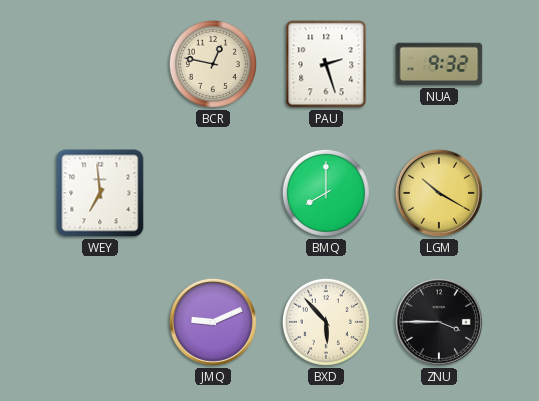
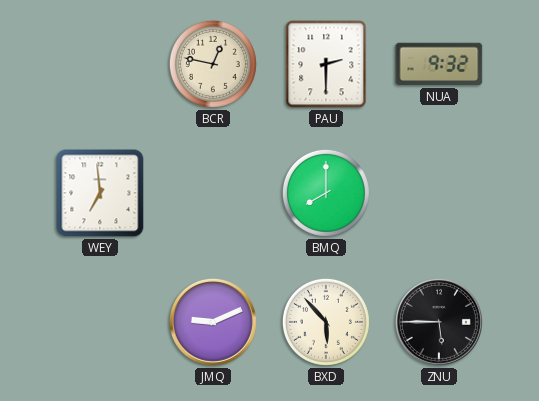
PAU: 2:27 -> 2:30
LGM: 10:20 -> none
ZNU: 3:45 -> 5:45
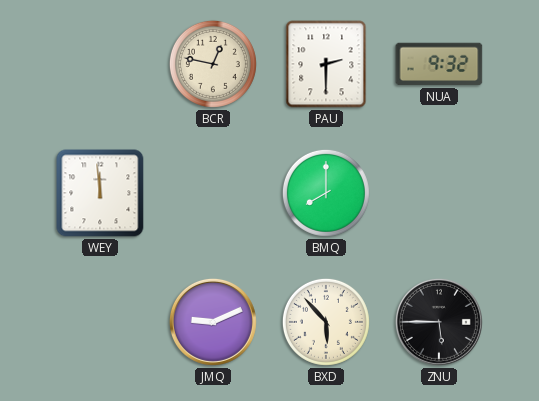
WEY: 6:59 -> 11:59
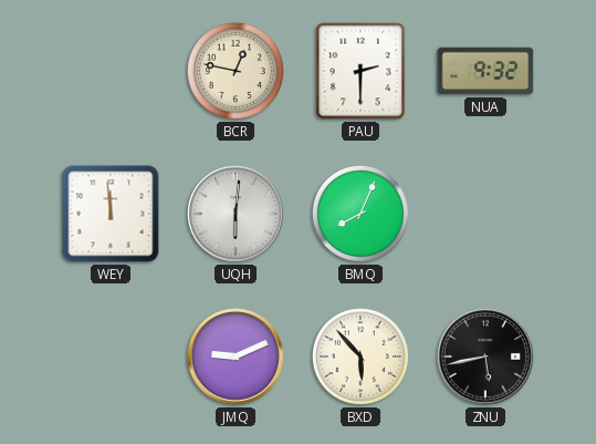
UQH: none -> 6:01
BMQ: 8:00 -> 8:04
ZNU: 5:45 -> 5:43
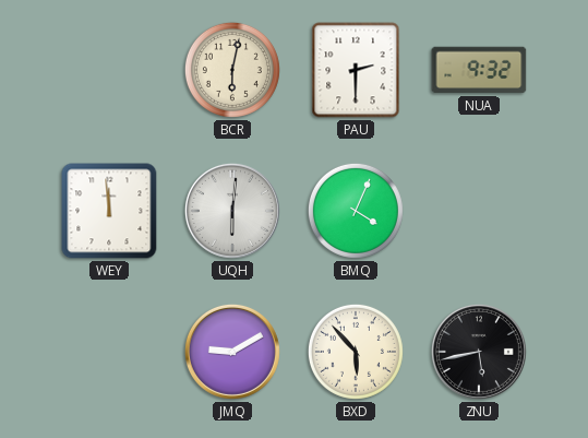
BCR: 12:47 -> 6:02
BMQ: 8:04 -> 4:04
JMQ: 9:11 -> 9:10
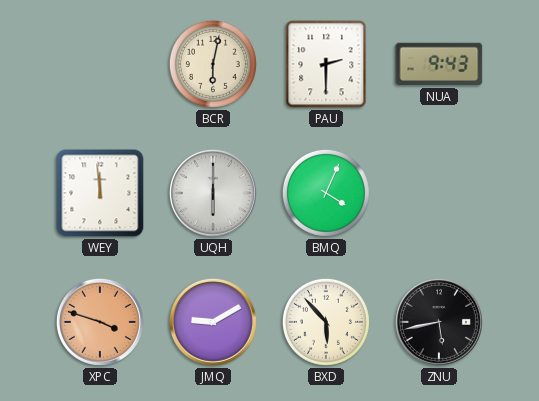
NUA: 9:32 -> 9:43
UQH: 6:01 -> 6:00
XPC: none -> 3:48
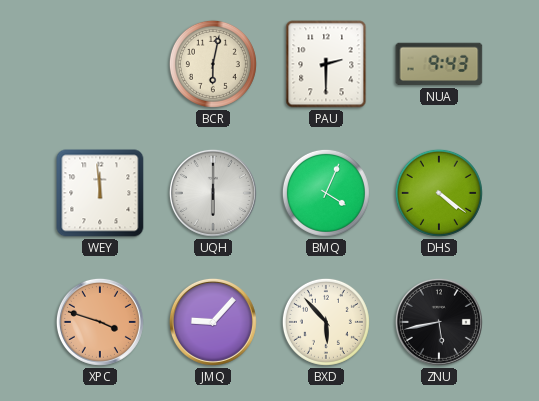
DHS: none -> 4:21
JMQ: 9:10 -> 9:07
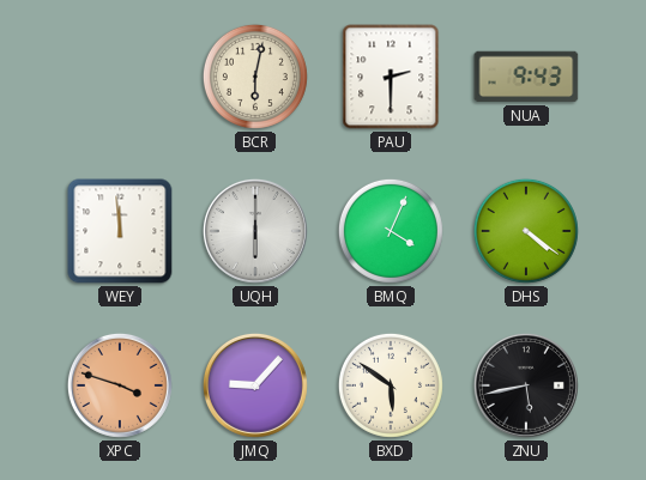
BXD: 5:53 -> 5:51
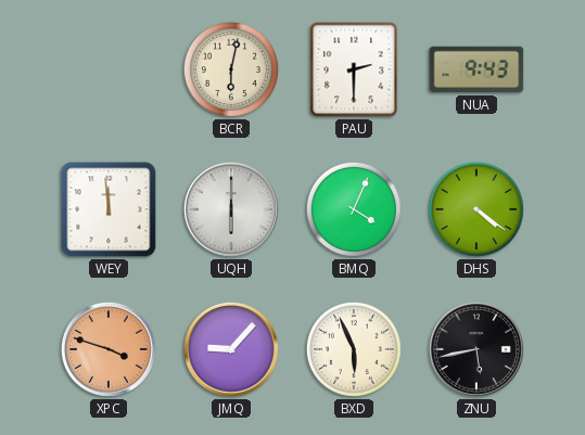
BXD: 5:51 -> 5:56
